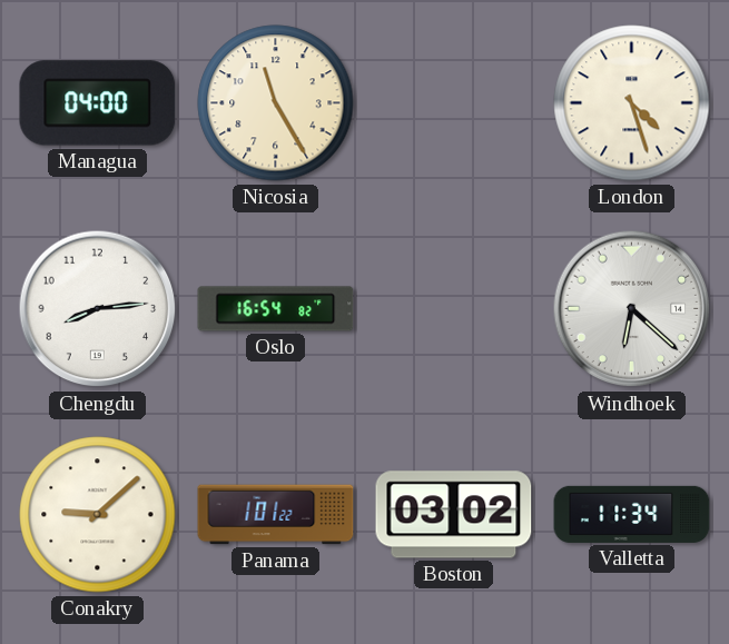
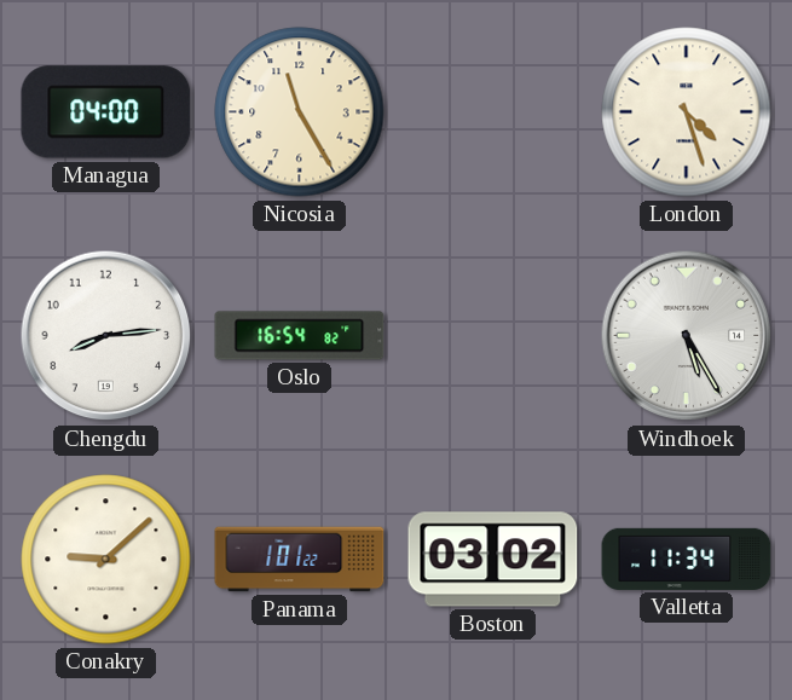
Windhoek: 6:22 -> 5:25
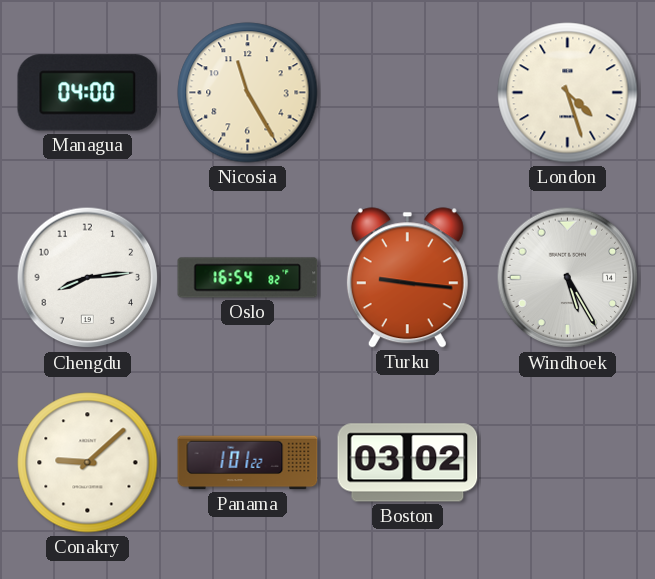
Turku: none -> 9:16
Valletta: 11:34 -> none
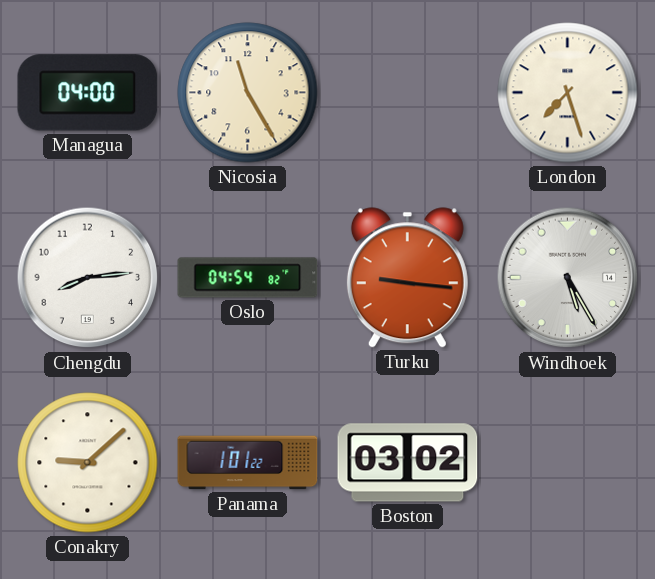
London: 4:27 -> 7:27
Oslo: 16:54 -> 04:54
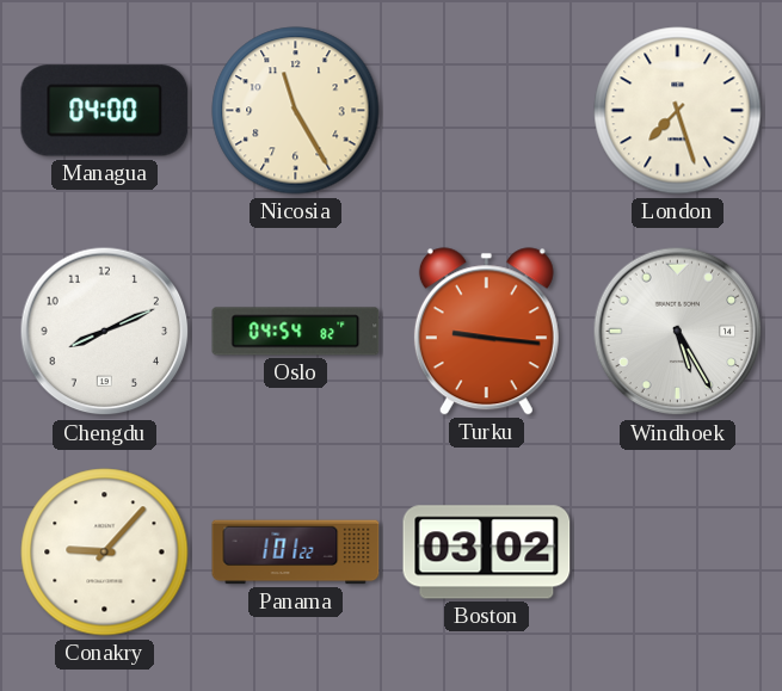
Chengdu: 8:14 -> 8:11
Conakry: 9:08 -> 9:07
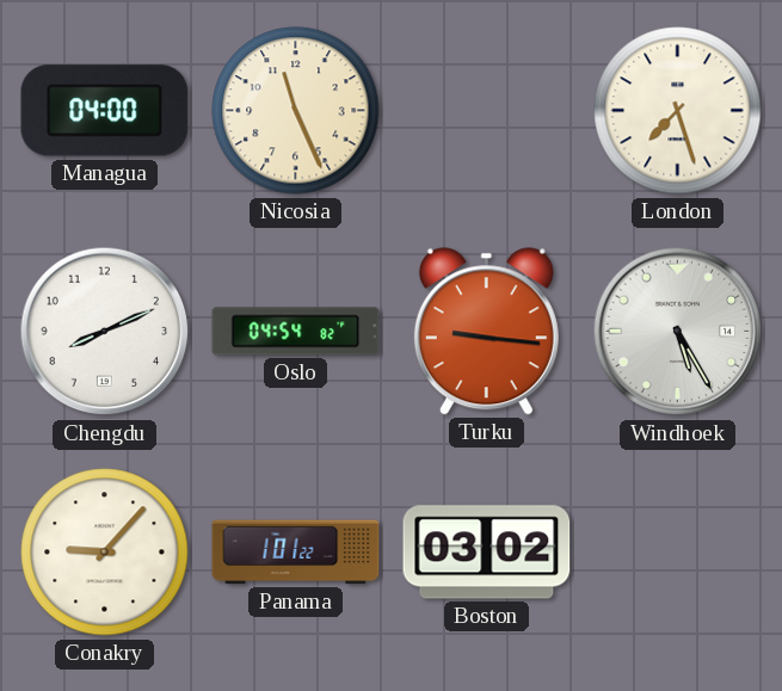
Nicosia: 11:25 -> 11:26
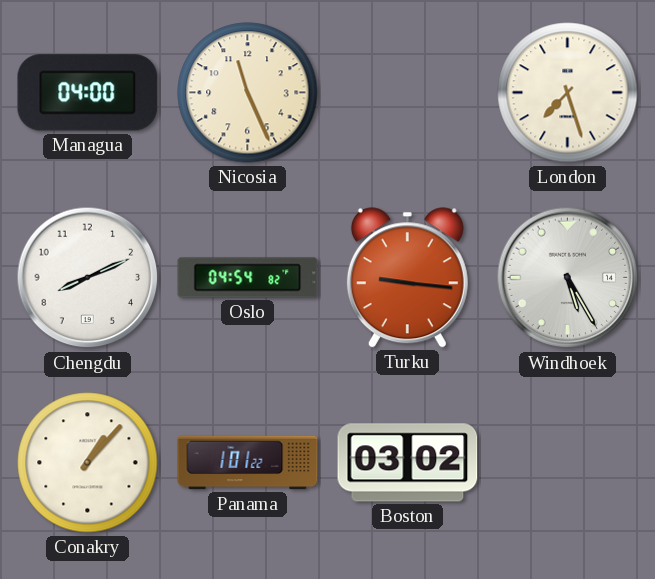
Conakry: 9:07 -> 1:07
